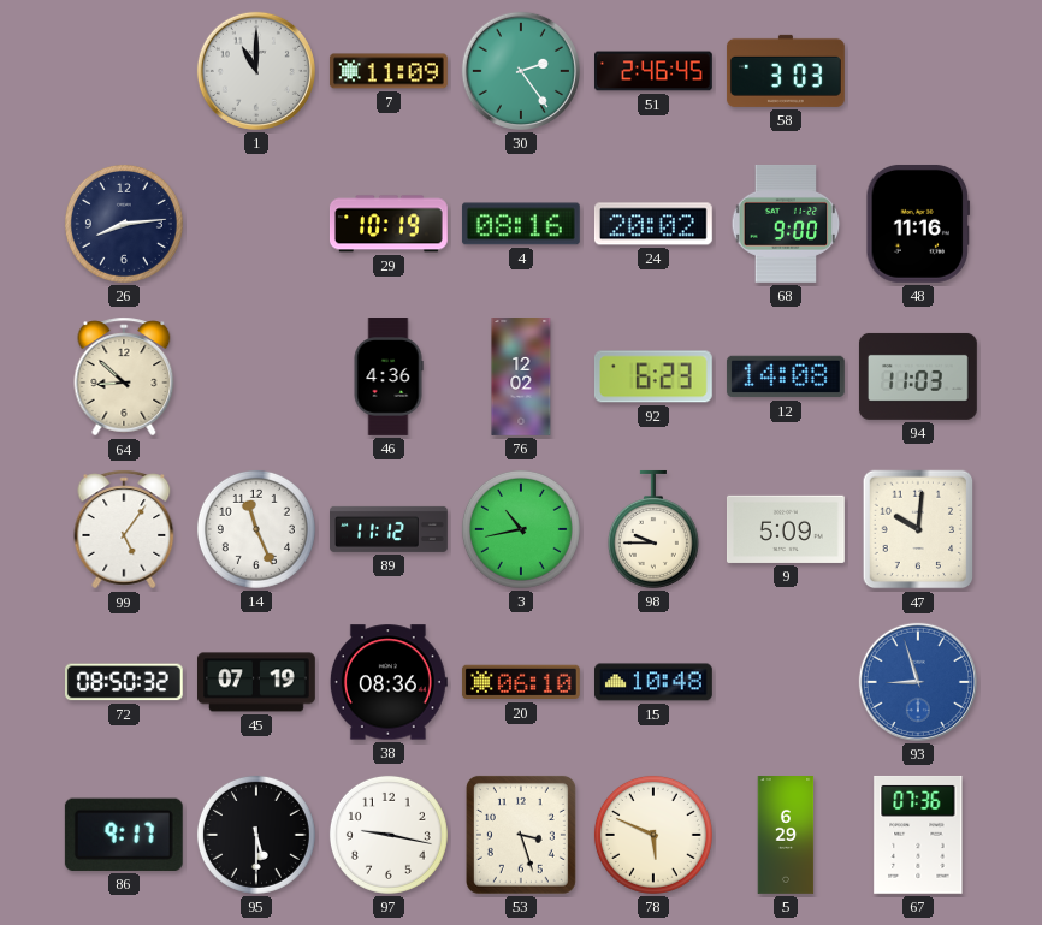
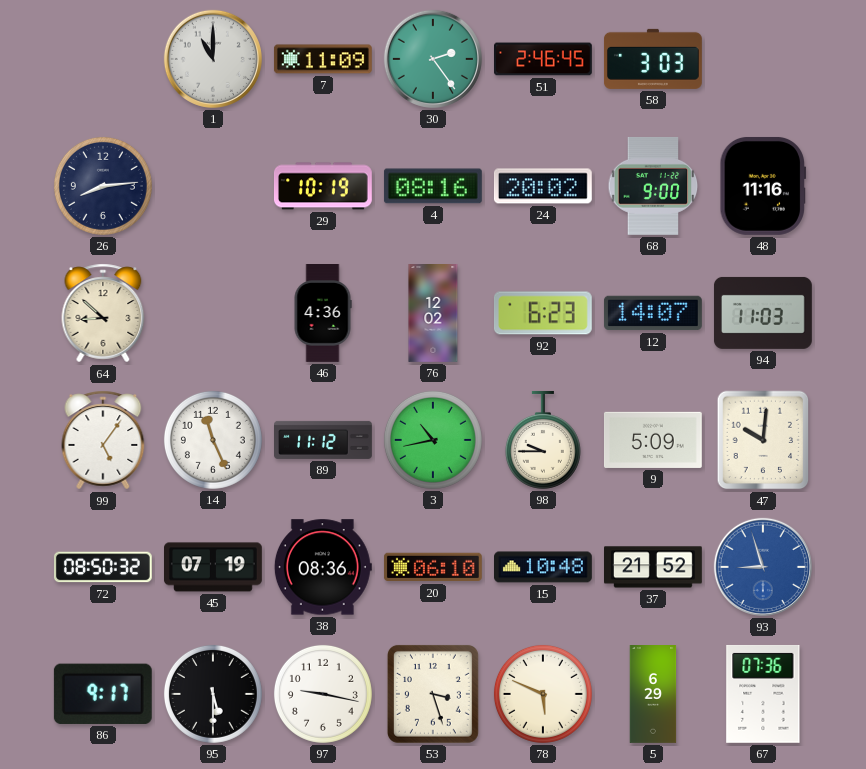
12: 14:08 -> 14:07
37: none -> 21:52
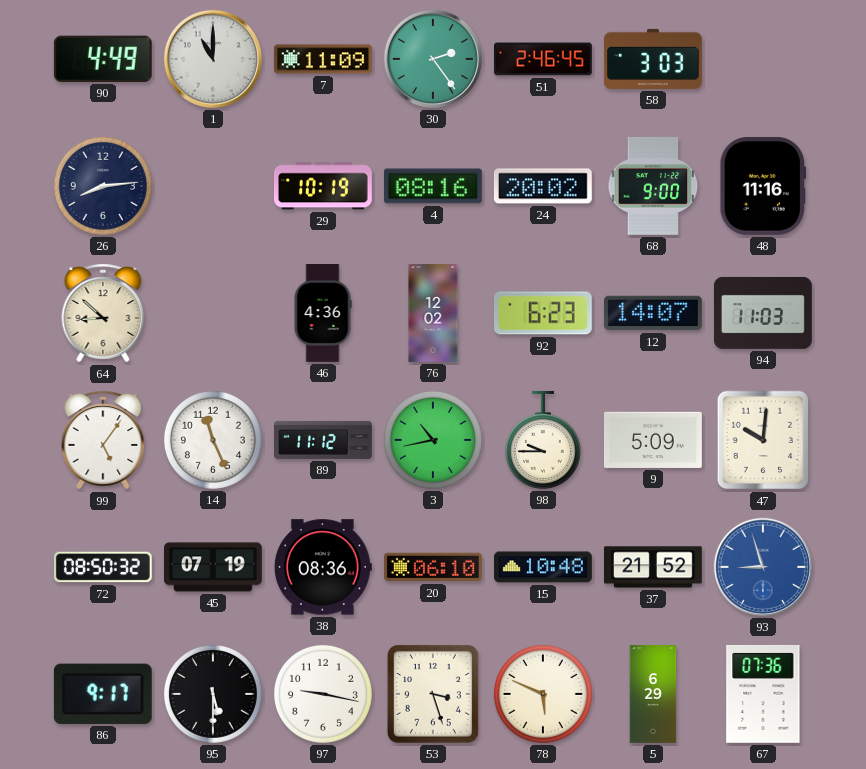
90: none -> 4:49
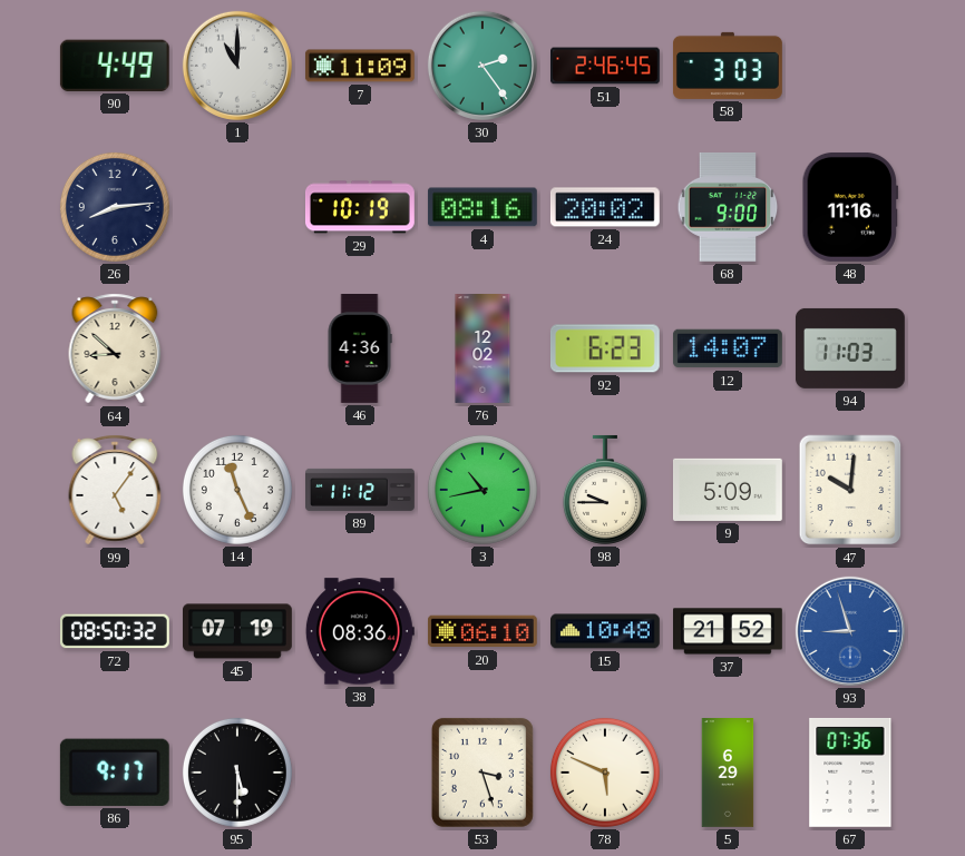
97: 9:17 -> none
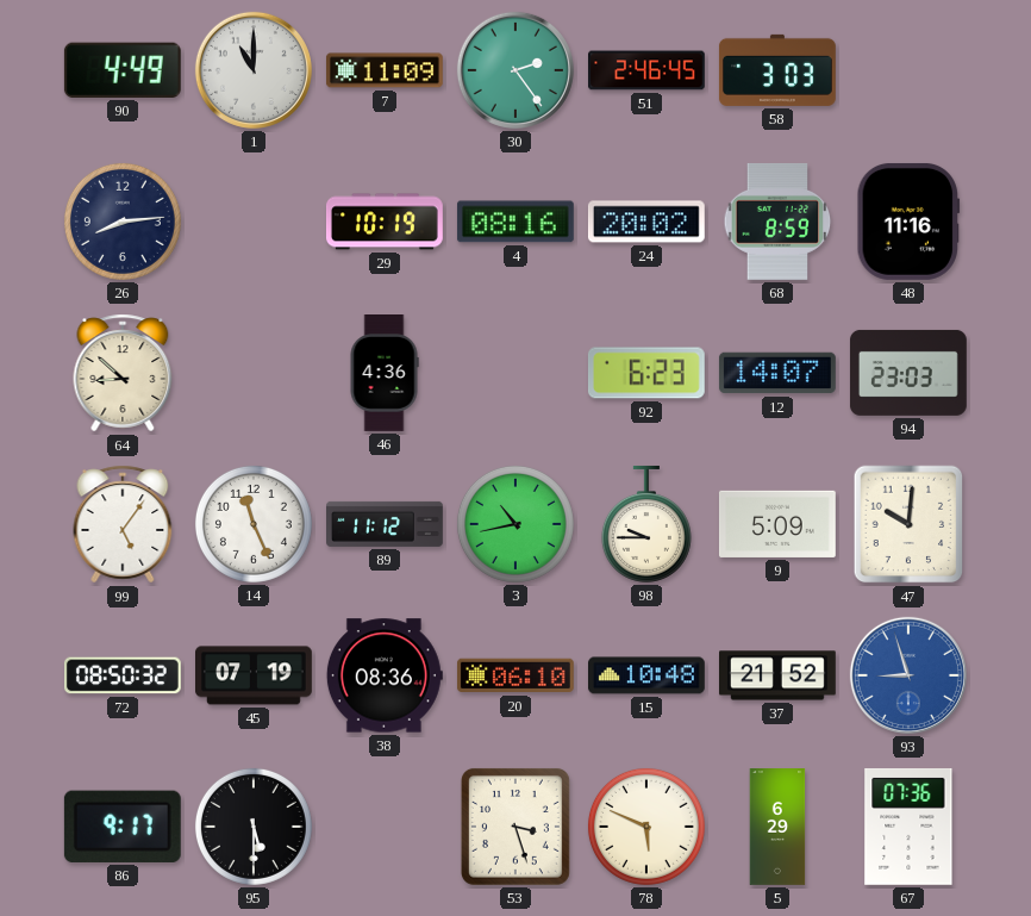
68: 9:00 -> 8:59
76: 12:02 -> none
94: 11:03 -> 23:03
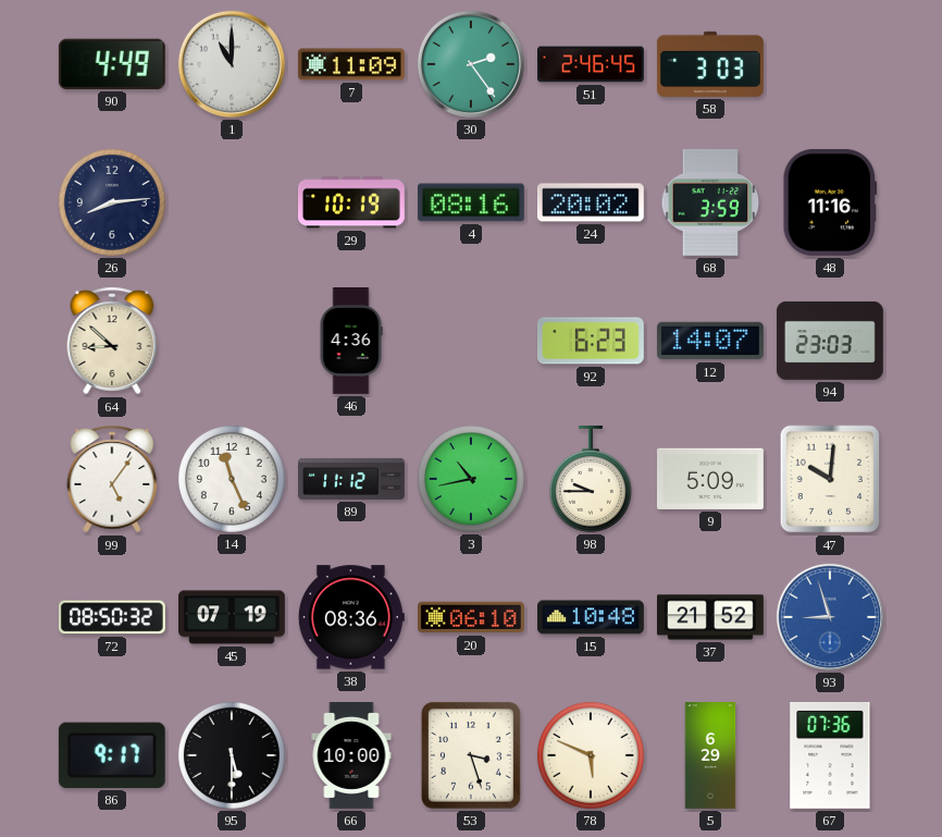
68: 8:59 -> 3:59
66: none -> 10:00
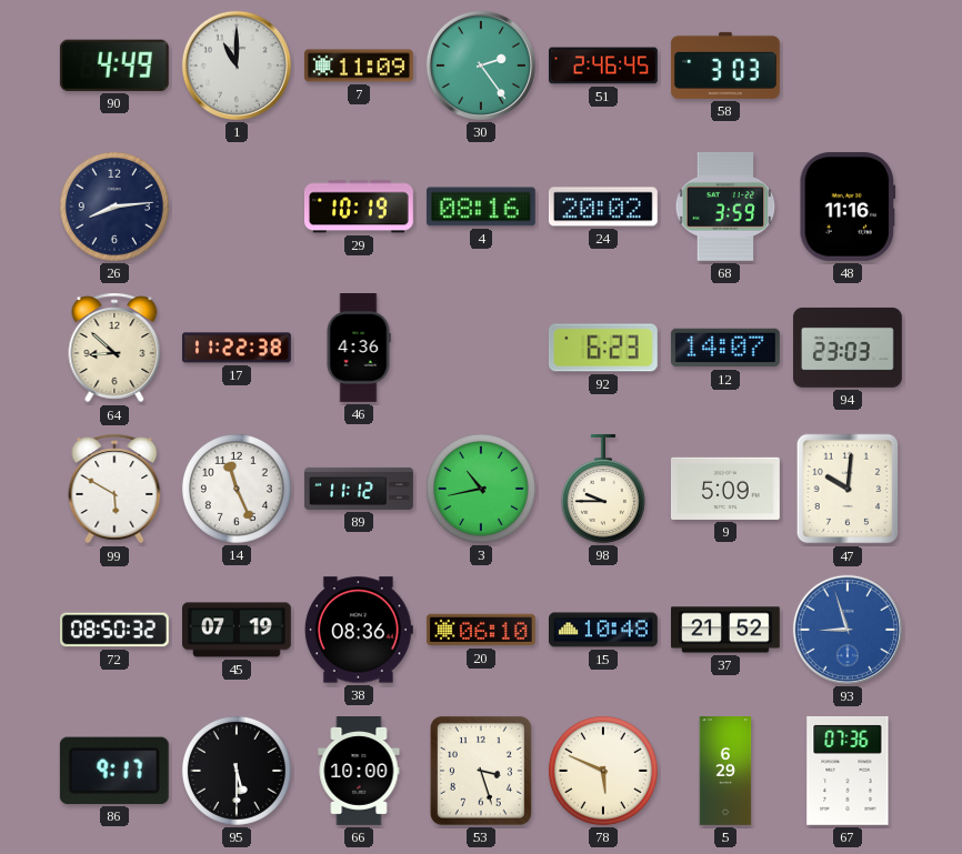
17: none -> 11:22
99: 5:06 -> 5:50
